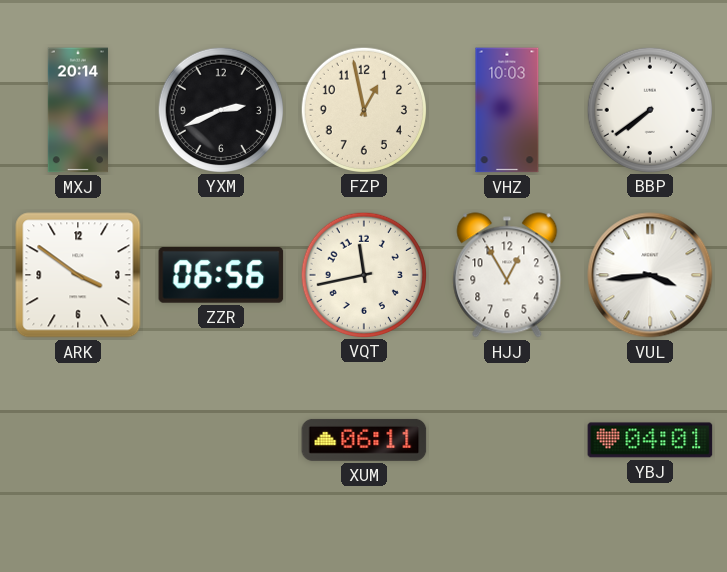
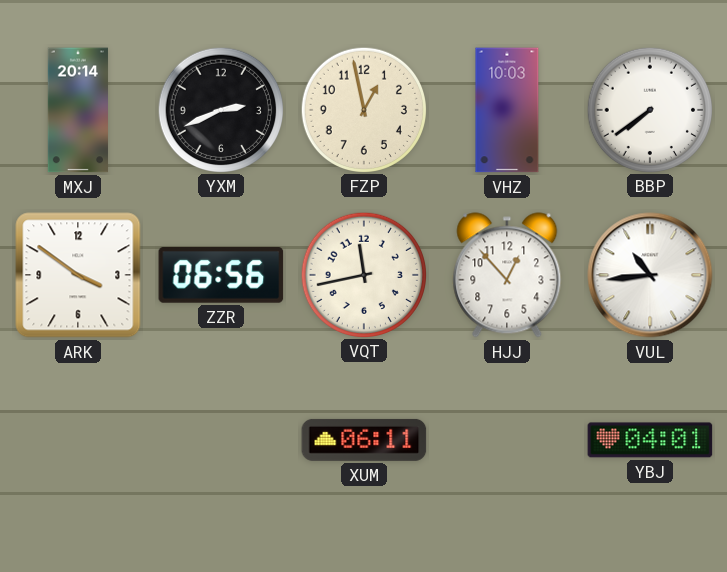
HJJ: 12:55 -> 12:53
VUL: 3:44 -> 10:44
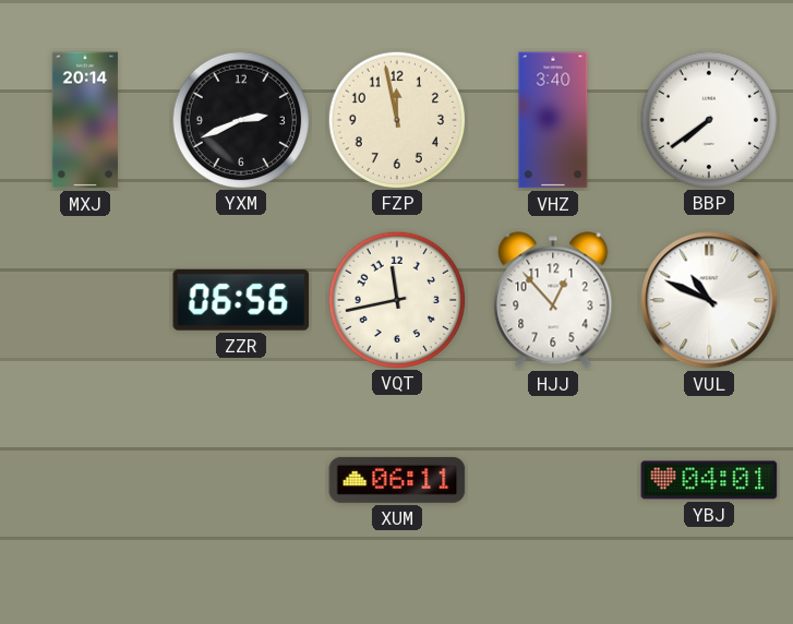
FZP: 12:58 -> 11:58
VHZ: 10:03 -> 3:40
ARK: 3:51 -> none
VUL: 10:44 -> 10:49
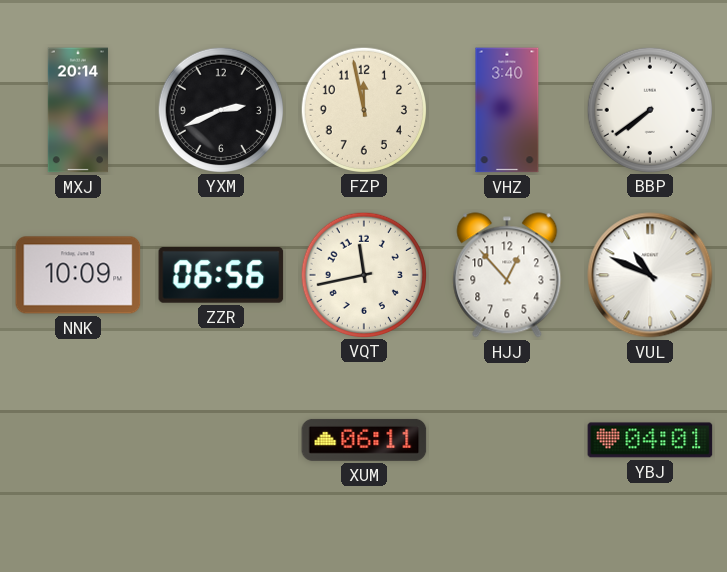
NNK: none -> 10:09
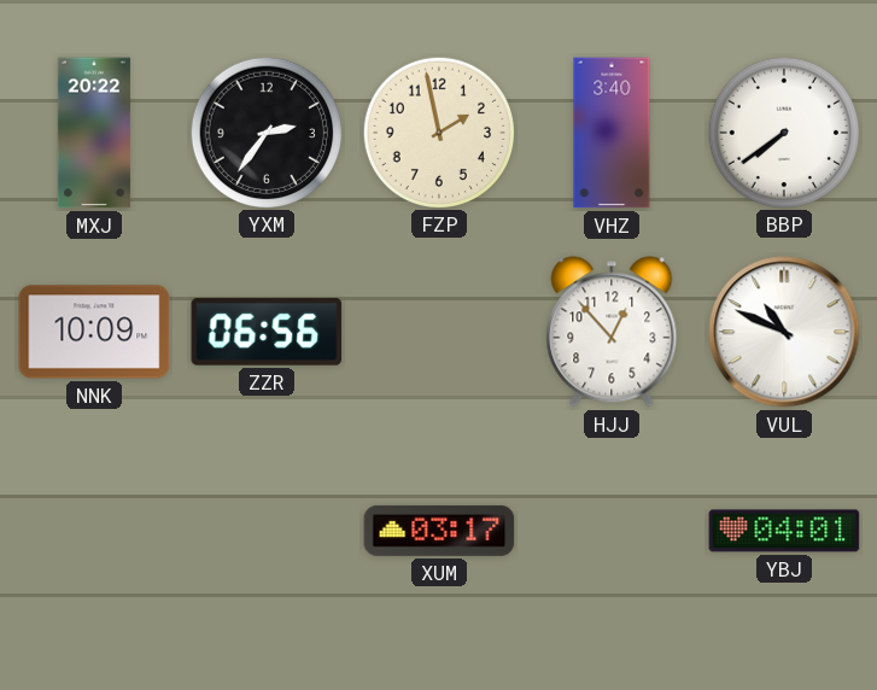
MXJ: 20:14 -> 20:22
YXM: 2:41 -> 2:36
FZP: 11:58 -> 1:58
VQT: 11:43 -> none
XUM: 06:11 -> 03:17
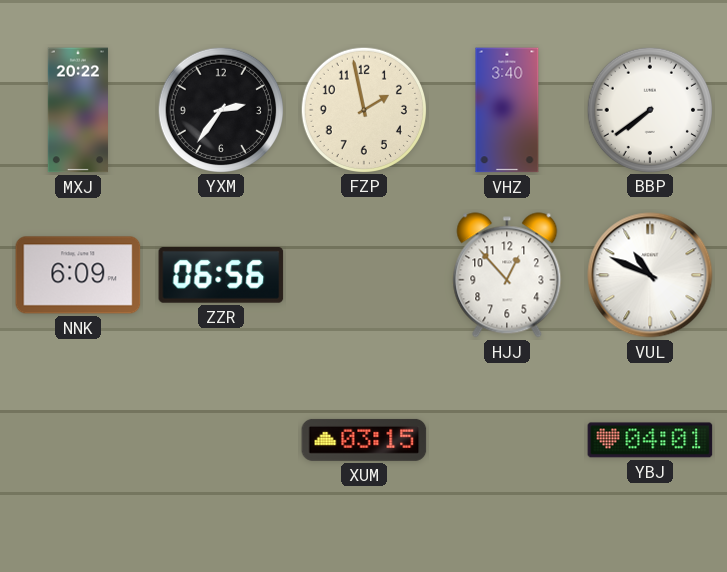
NNK: 10:09 -> 6:09
XUM: 03:17 -> 03:15
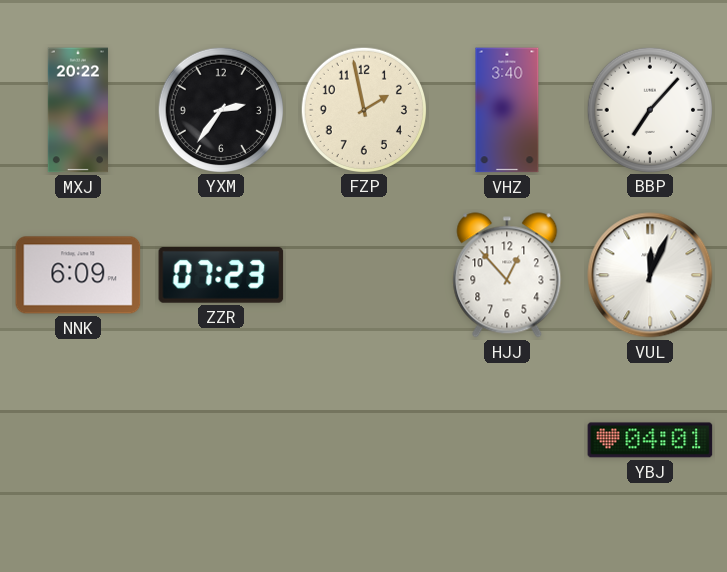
BBP: 7:39 -> 7:07
ZZR: 06:56 -> 07:23
VUL: 10:49 -> 12:04
XUM: 03:15 -> none
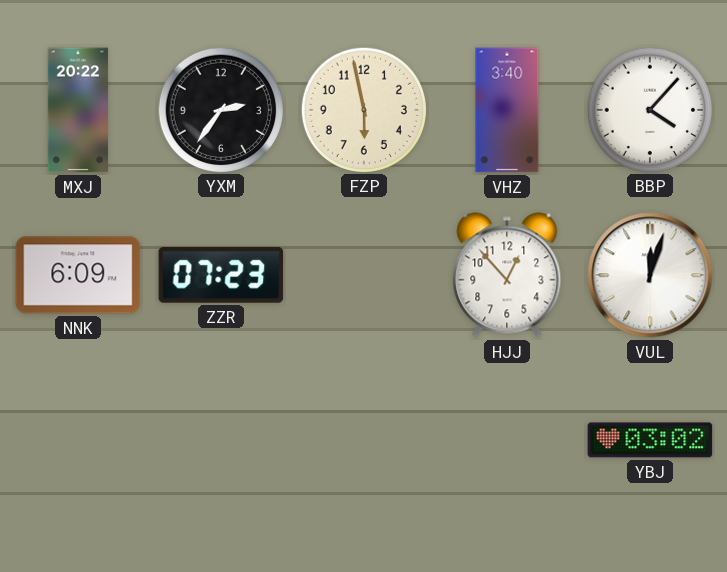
FZP: 1:58 -> 5:58
BBP: 7:07 -> 4:07
VUL: 12:04 -> 12:03
YBJ: 04:01 -> 03:02
